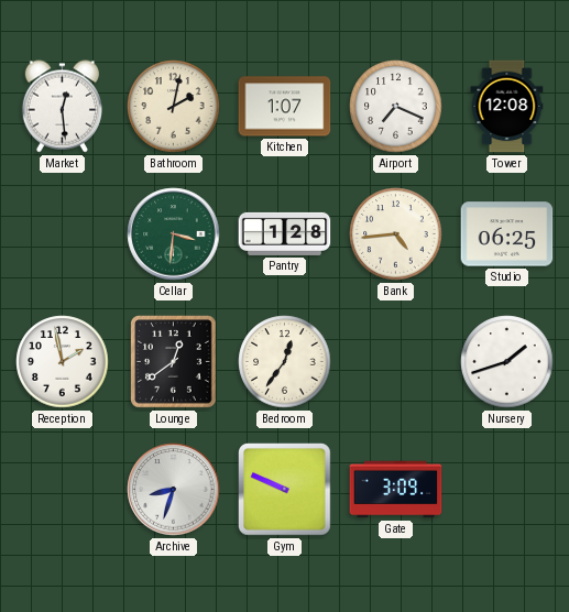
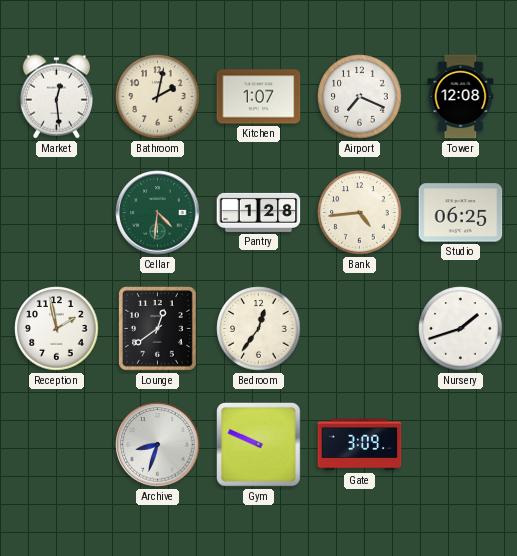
Cellar: 3:31 -> 4:31
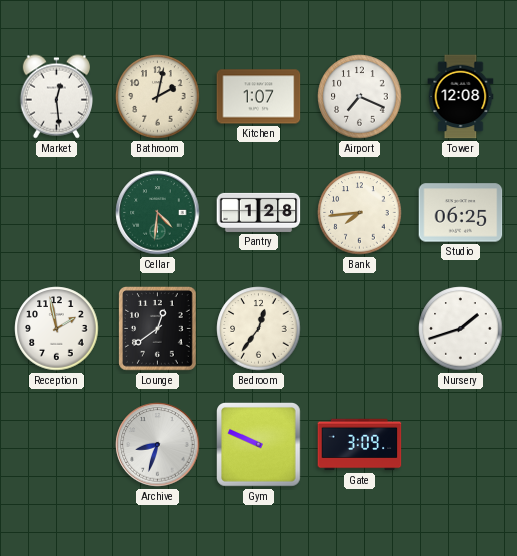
Bank: 4:44 -> 7:44
